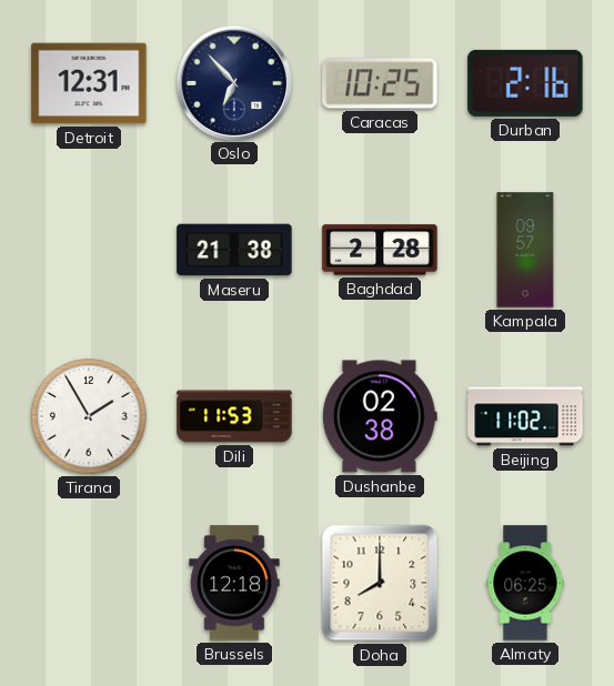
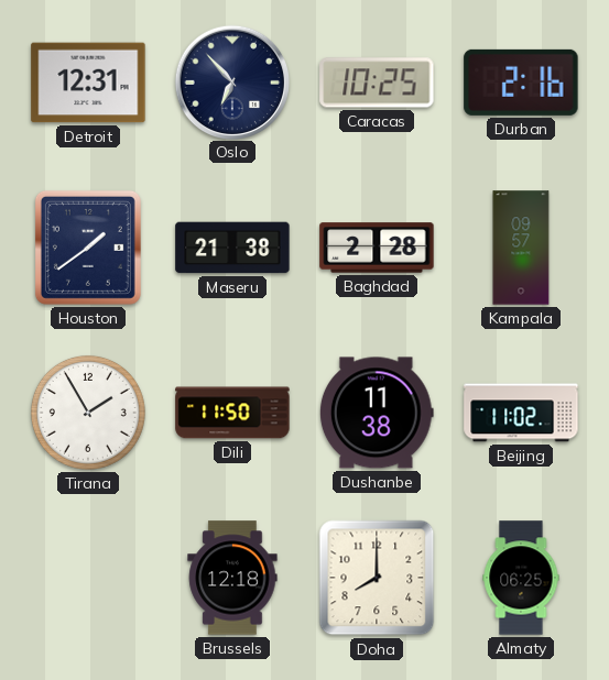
Houston: none -> 1:39
Dili: 11:53 -> 11:50
Dushanbe: 02:38 -> 11:38
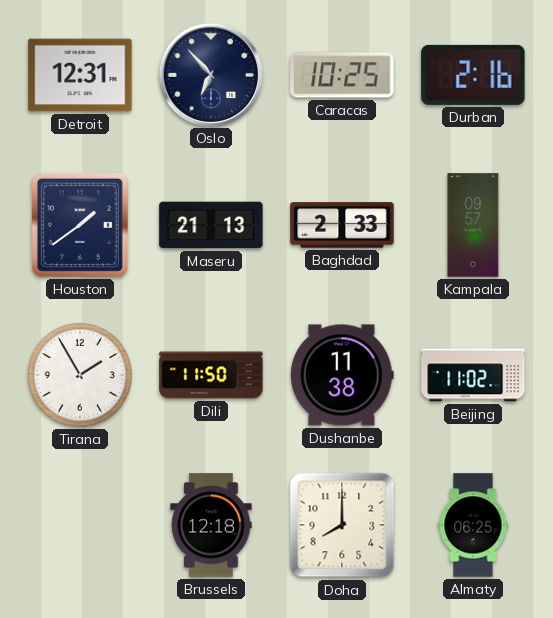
Maseru: 21:38 -> 21:13
Baghdad: 2:28 -> 2:33
